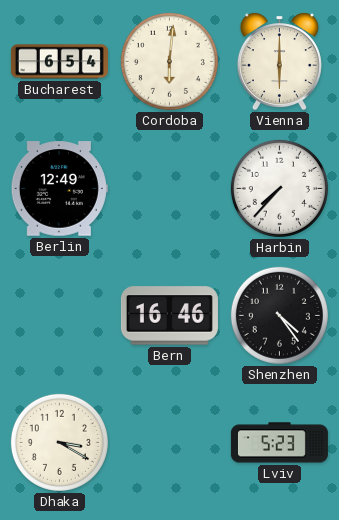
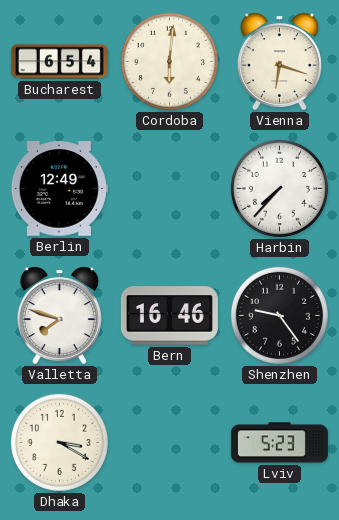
Vienna: 6:00 -> 6:18
Valletta: none -> 7:48
Shenzhen: 4:24 -> 9:24
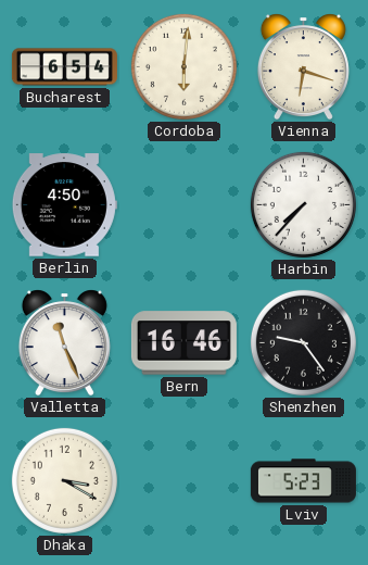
Berlin: 12:49 -> 4:50
Valletta: 7:48 -> 11:26
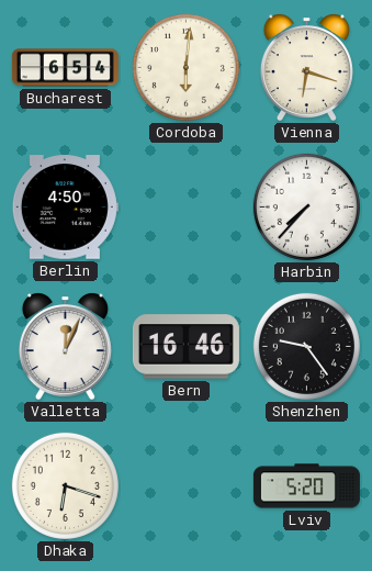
Valletta: 11:26 -> 12:04
Dhaka: 3:20 -> 6:18
Lviv: 5:23 -> 5:20
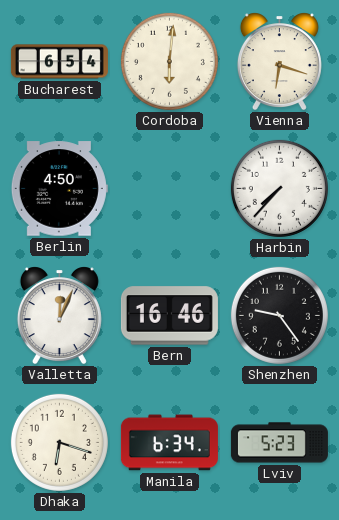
Manila: none -> 6:34
Lviv: 5:20 -> 5:23
